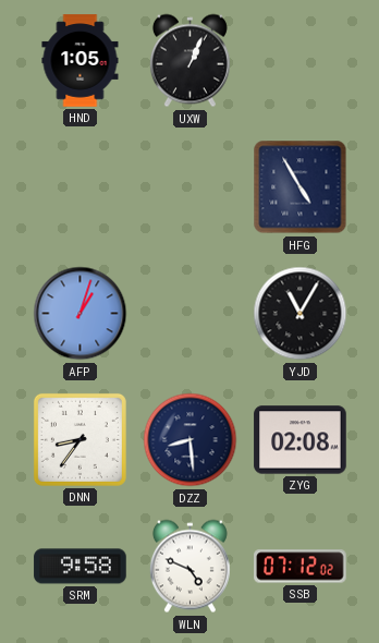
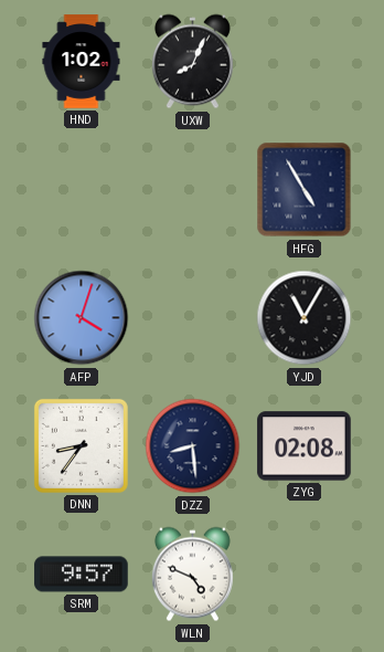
HND: 1:05 -> 1:02
UXW: 1:04 -> 8:04
AFP: 1:03 -> 4:03
SRM: 9:58 -> 9:57
SSB: 07:12 -> none
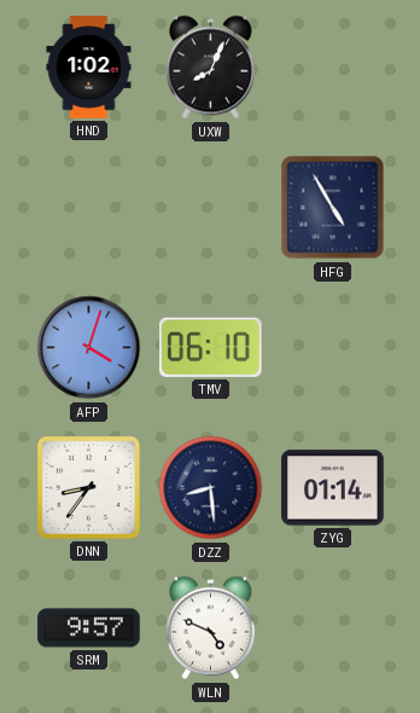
TMV: none -> 06:10
YJD: 11:05 -> none
ZYG: 02:08 -> 01:14
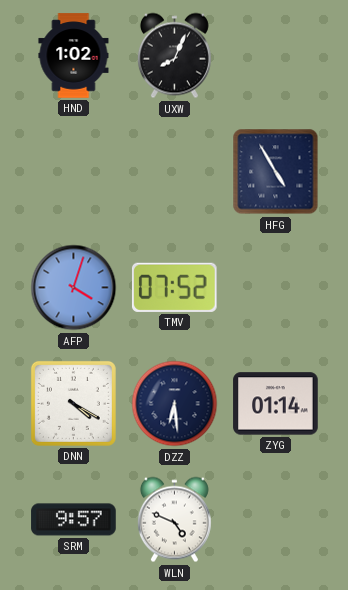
TMV: 06:10 -> 07:52
DNN: 8:36 -> 4:20
DZZ: 8:29 -> 6:29
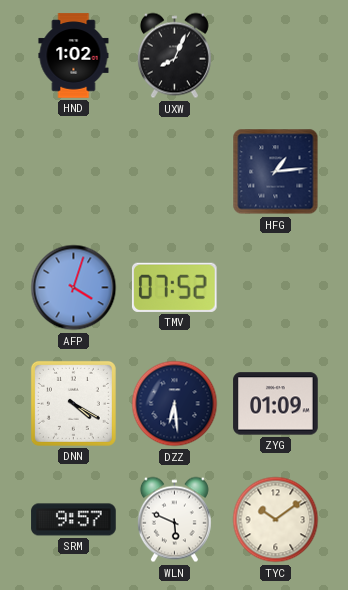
HFG: 4:55 -> 1:14
ZYG: 01:14 -> 01:09
WLN: 4:49 -> 5:49
TYC: none -> 10:09
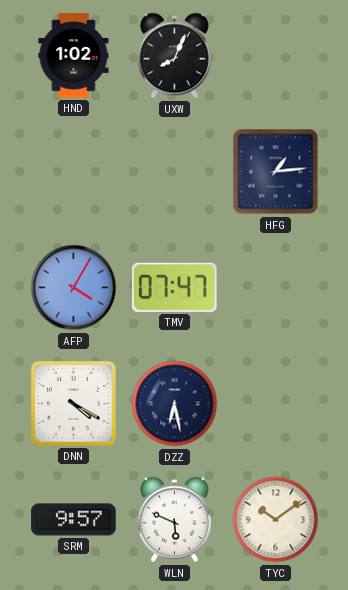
AFP: 4:03 -> 4:05
TMV: 07:52 -> 07:47
DZZ: 6:29 -> 6:28
ZYG: 01:09 -> none
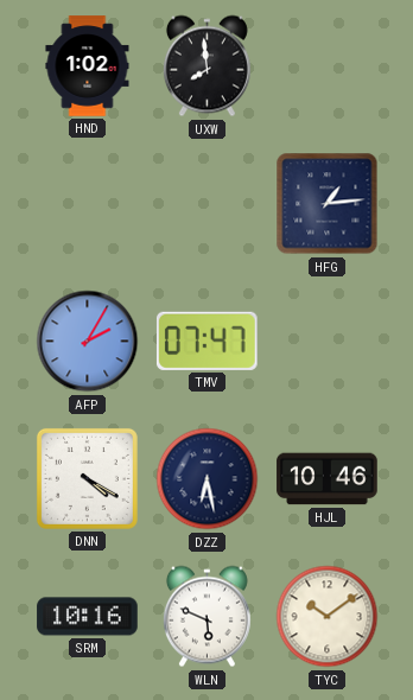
UXW: 8:04 -> 7:59
AFP: 4:05 -> 2:05
HJL: none -> 10:46
SRM: 9:57 -> 10:16
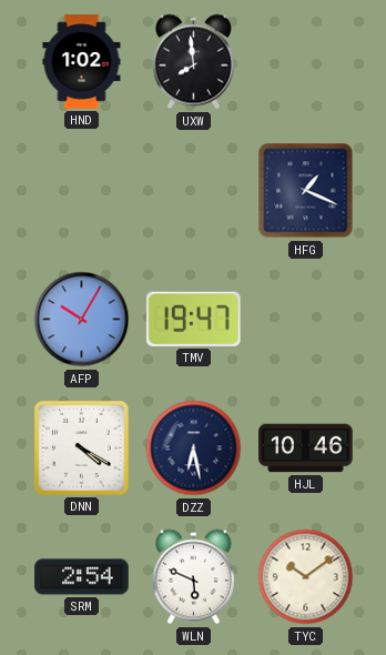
HFG: 1:14 -> 1:19
AFP: 2:05 -> 10:05
TMV: 07:47 -> 19:47
SRM: 10:16 -> 2:54
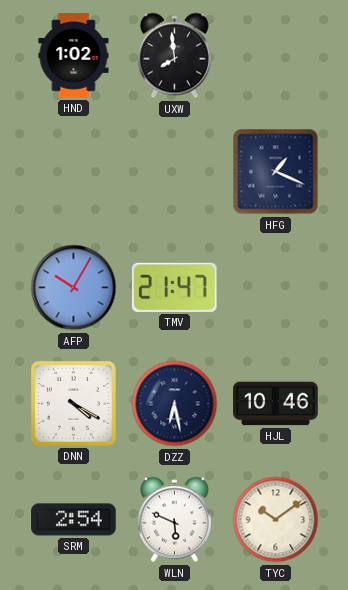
TMV: 19:47 -> 21:47
